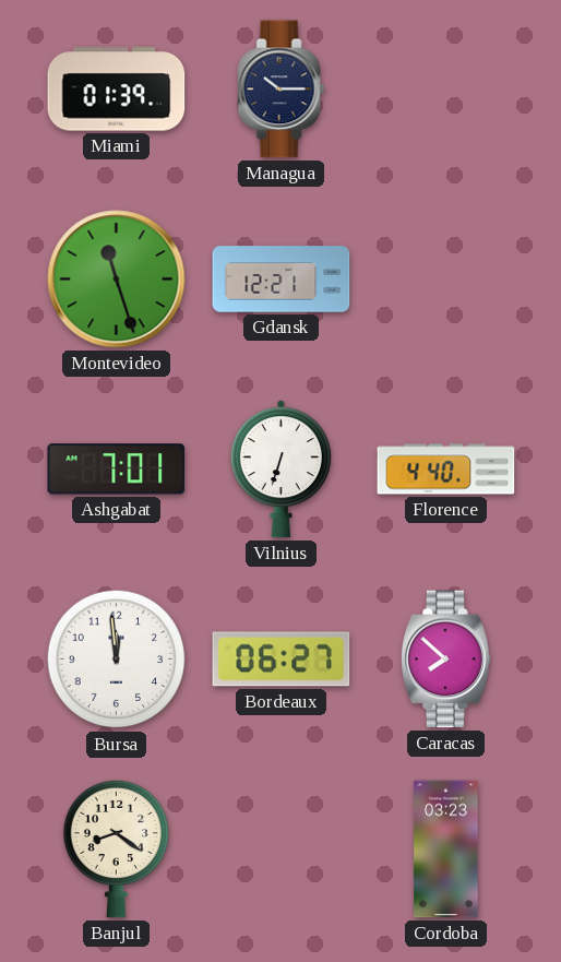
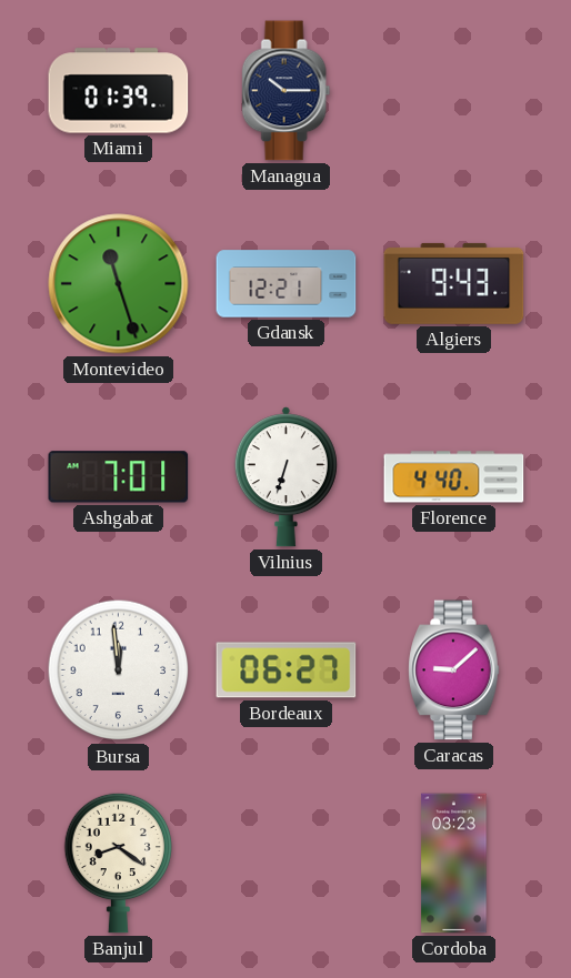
Algiers: none -> 9:43
Caracas: 7:52 -> 9:08
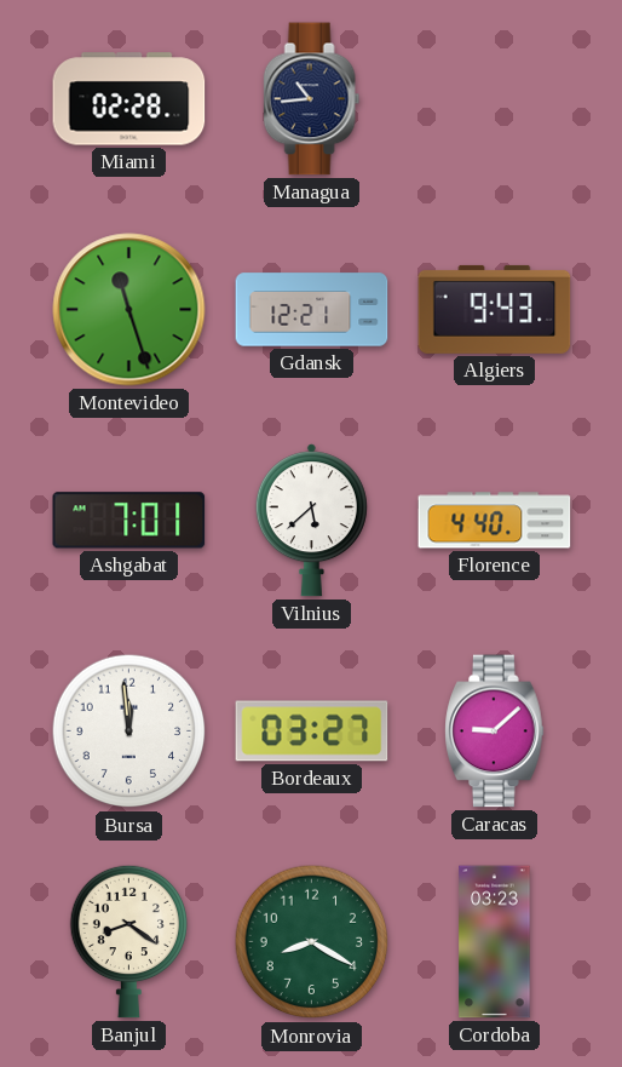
Miami: 01:39 -> 02:28
Managua: 10:15 -> 10:44
Vilnius: 6:33 -> 5:38
Bordeaux: 06:27 -> 03:27
Monrovia: none -> 8:20
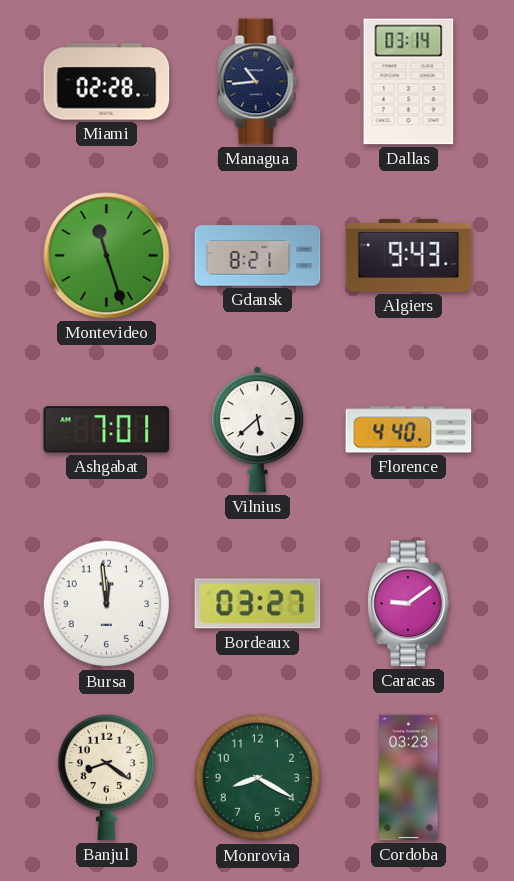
Dallas: none -> 03:14
Gdansk: 12:21 -> 8:21
Caracas: 9:08 -> 9:09
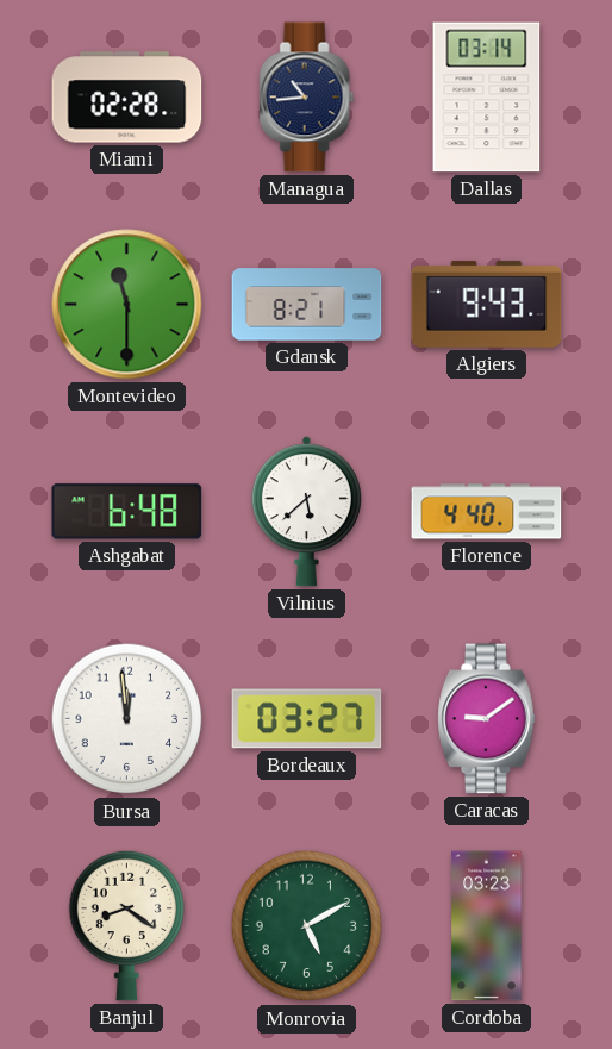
Montevideo: 11:27 -> 11:30
Ashgabat: 7:01 -> 6:48
Monrovia: 8:20 -> 5:10
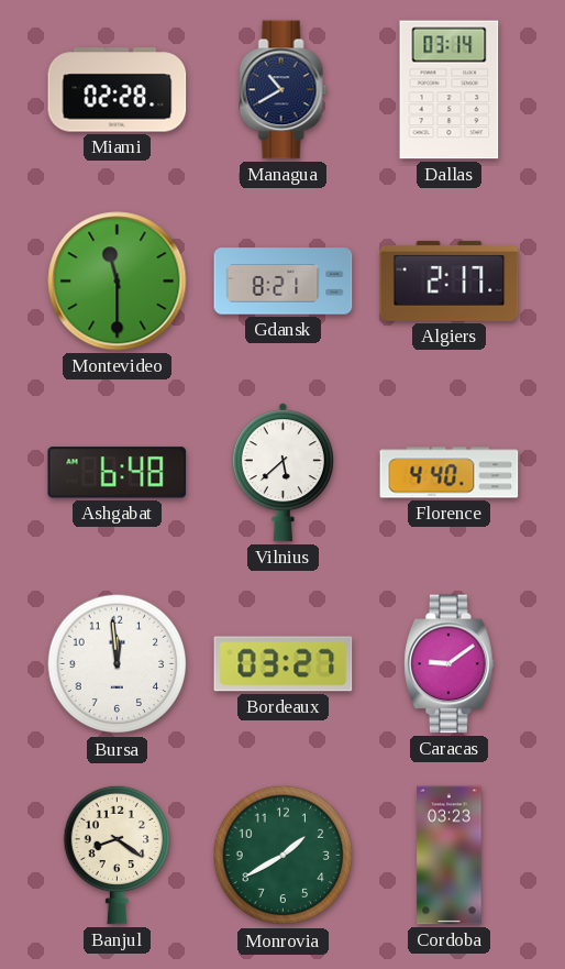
Managua: 10:44 -> 10:40
Algiers: 9:43 -> 2:17
Monrovia: 5:10 -> 1:40
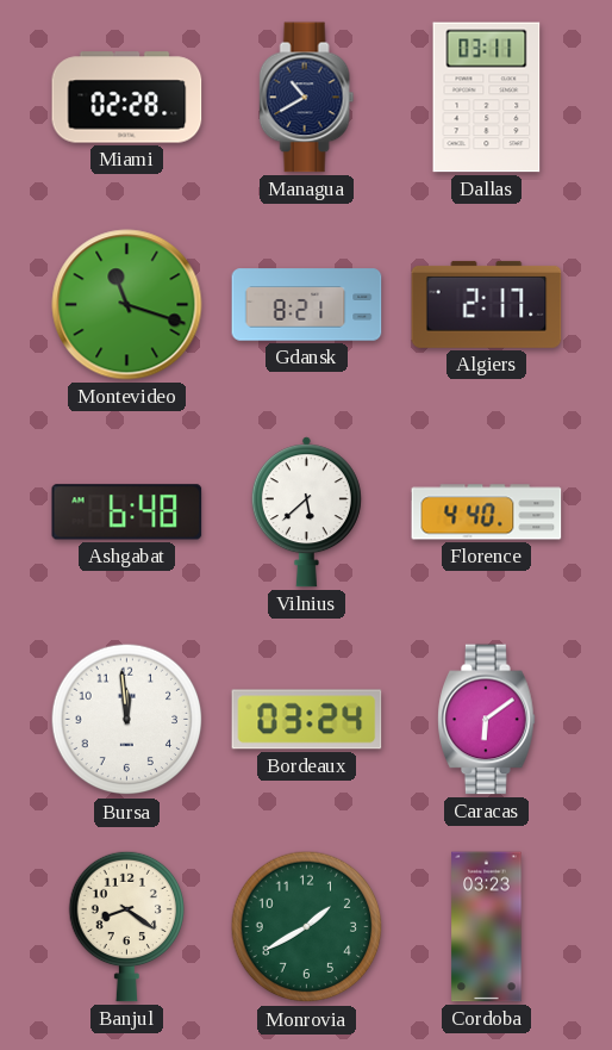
Dallas: 03:14 -> 03:11
Montevideo: 11:30 -> 11:18
Bordeaux: 03:27 -> 03:24
Caracas: 9:09 -> 6:09
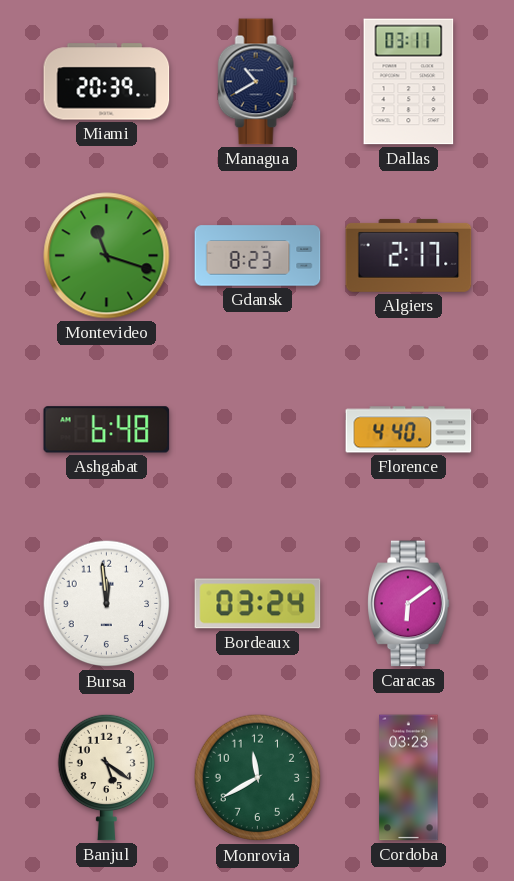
Miami: 02:28 -> 20:39
Gdansk: 8:21 -> 8:23
Vilnius: 5:38 -> none
Banjul: 8:21 -> 5:21
Monrovia: 1:40 -> 11:40
